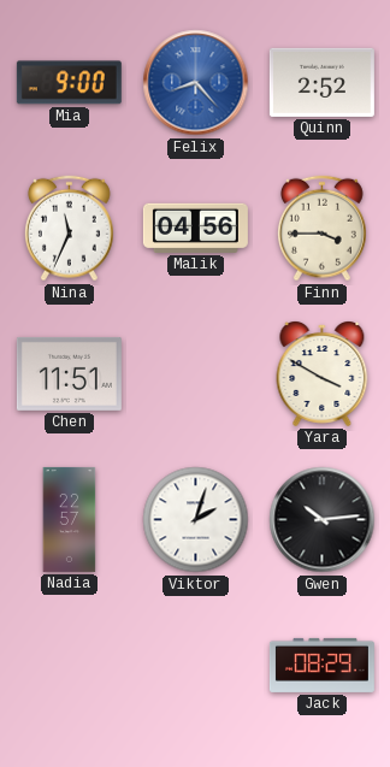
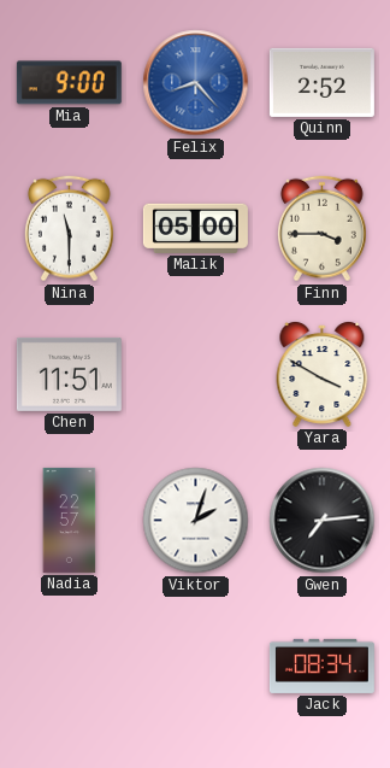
Nina: 11:34 -> 11:30
Malik: 04:56 -> 05:00
Gwen: 10:14 -> 7:14
Jack: 08:29 -> 08:34
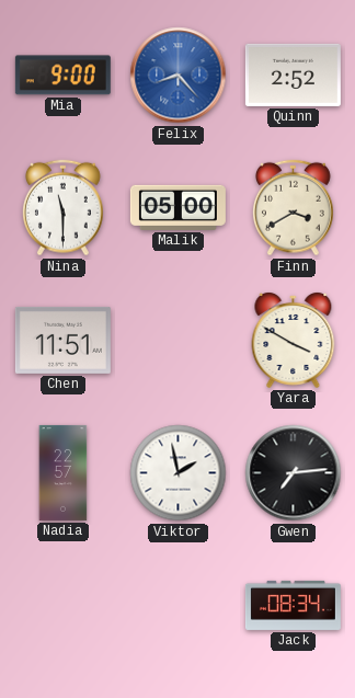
Finn: 3:45 -> 3:40
Viktor: 2:03 -> 1:58
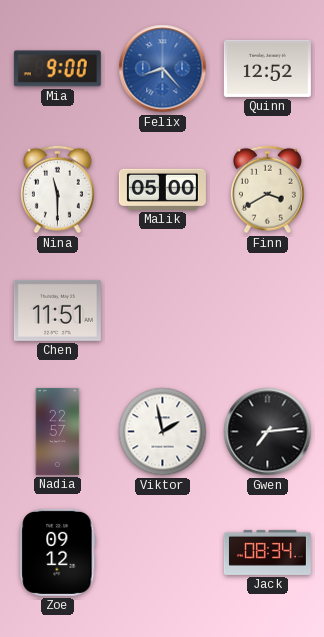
Quinn: 2:52 -> 12:52
Yara: 3:50 -> none
Zoe: none -> 09:12
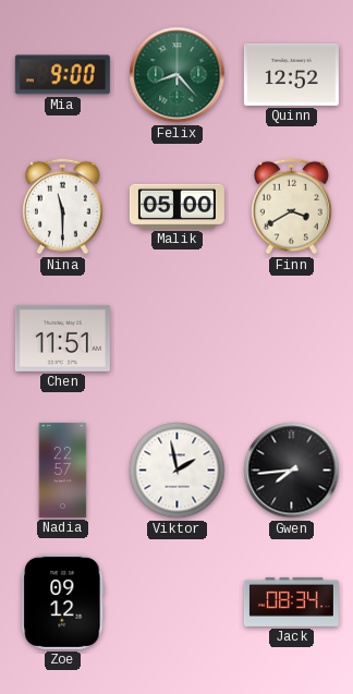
Felix dial: blue -> green
Gwen: 7:14 -> 7:44
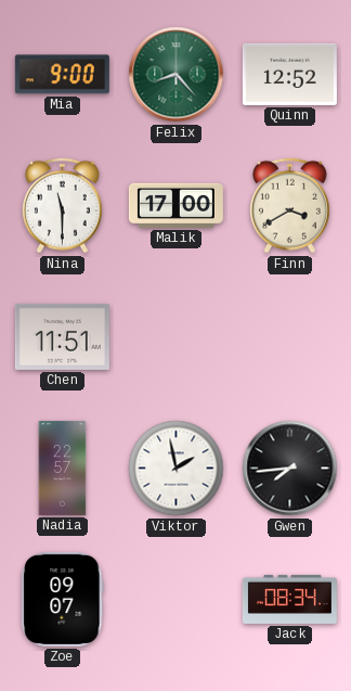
Malik: 05:00 -> 17:00
Zoe: 09:12 -> 09:07
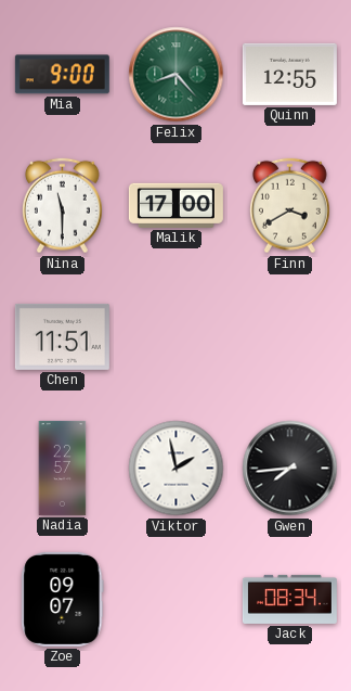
Quinn: 12:52 -> 12:55
